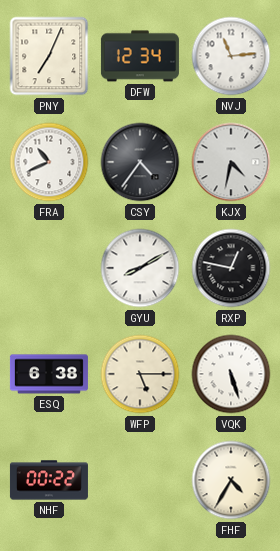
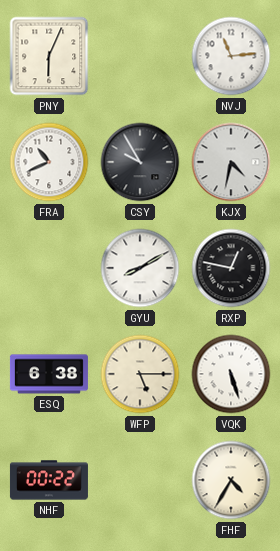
PNY: 7:04 -> 6:04
DFW: 12:34 -> none
CSY: 4:36 -> 9:55
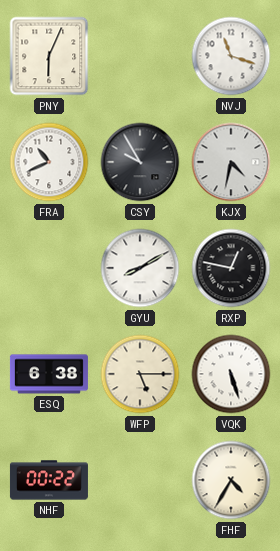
NVJ: 11:14 -> 11:18
